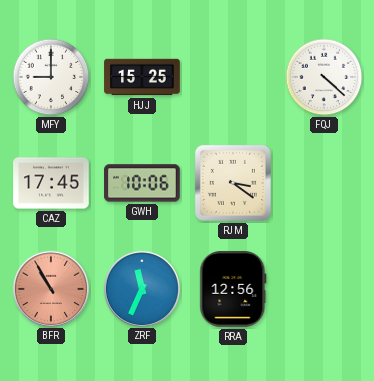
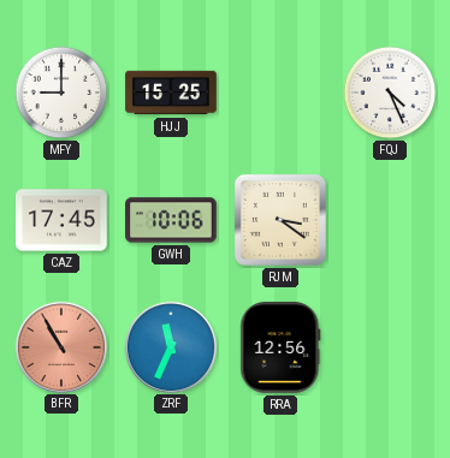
FQJ: 4:22 -> 4:26
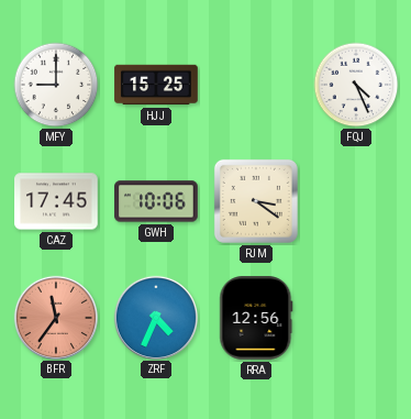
BFR: 10:55 -> 11:36
ZRF: 11:34 -> 4:34
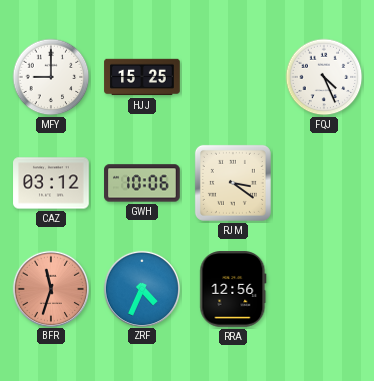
CAZ: 17:45 -> 03:12
BFR: 11:36 -> 11:33
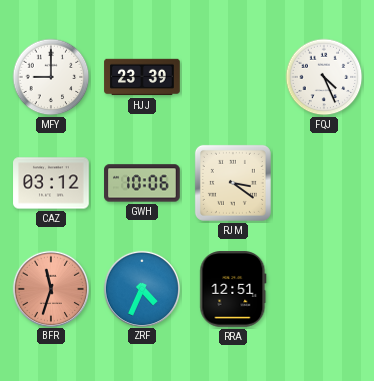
HJJ: 15:25 -> 23:39
RRA: 12:56 -> 12:51
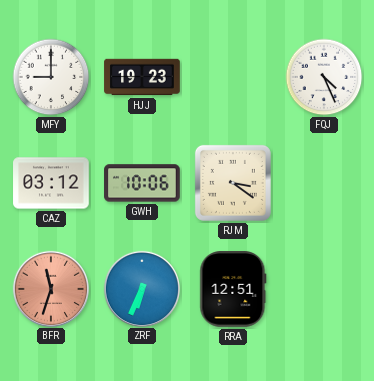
HJJ: 23:39 -> 19:23
ZRF: 4:34 -> 6:34
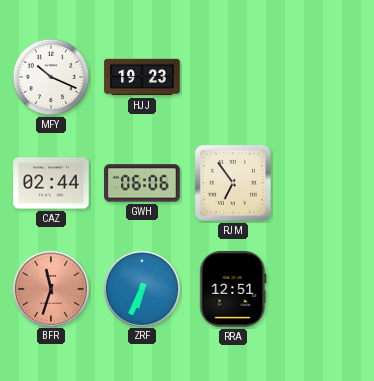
MFY: 9:00 -> 10:19
FQJ: 4:26 -> none
CAZ: 03:12 -> 02:44
GWH: 10:06 -> 06:06
RJM: 3:21 -> 6:54
